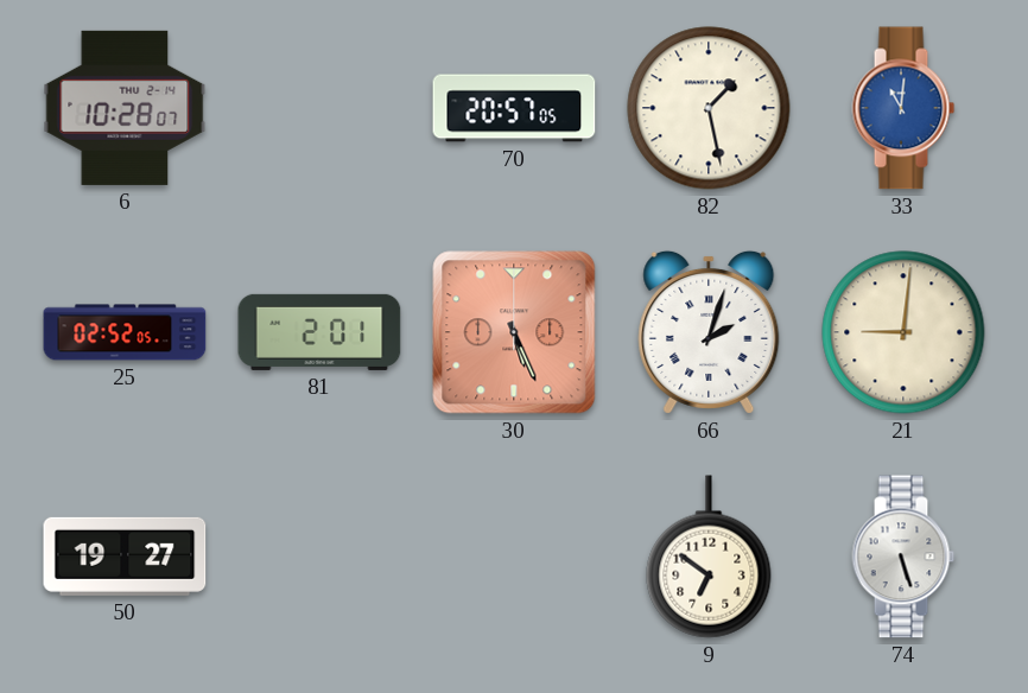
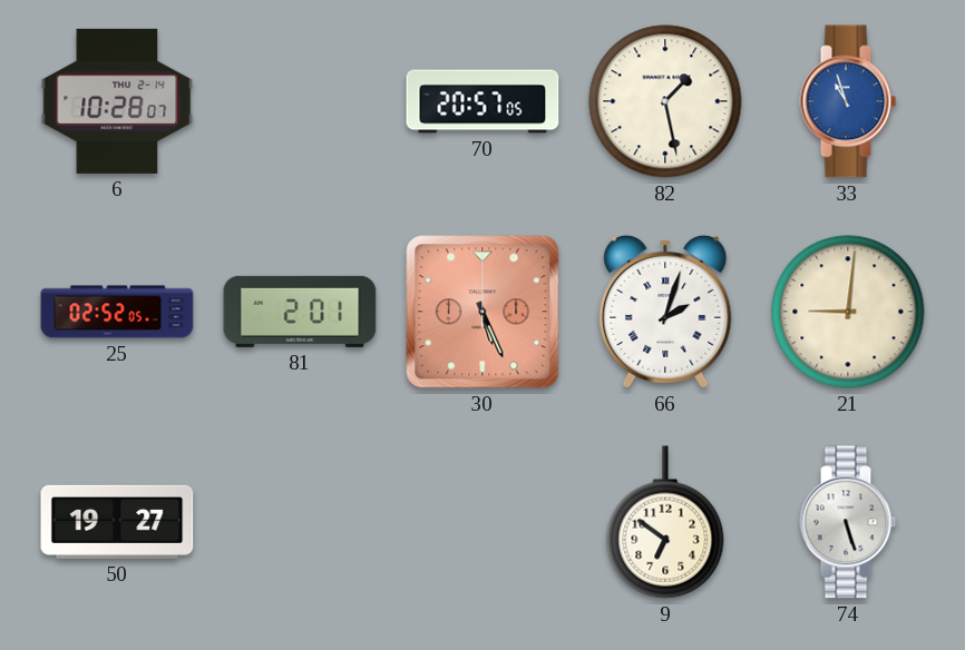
33: 11:01 -> 10:57
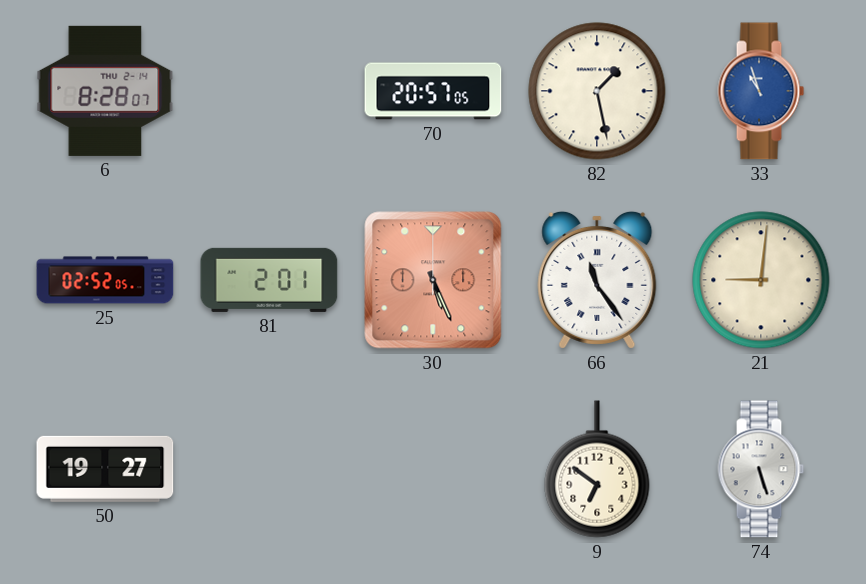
6: 10:28 -> 8:28
66: 2:03 -> 11:24
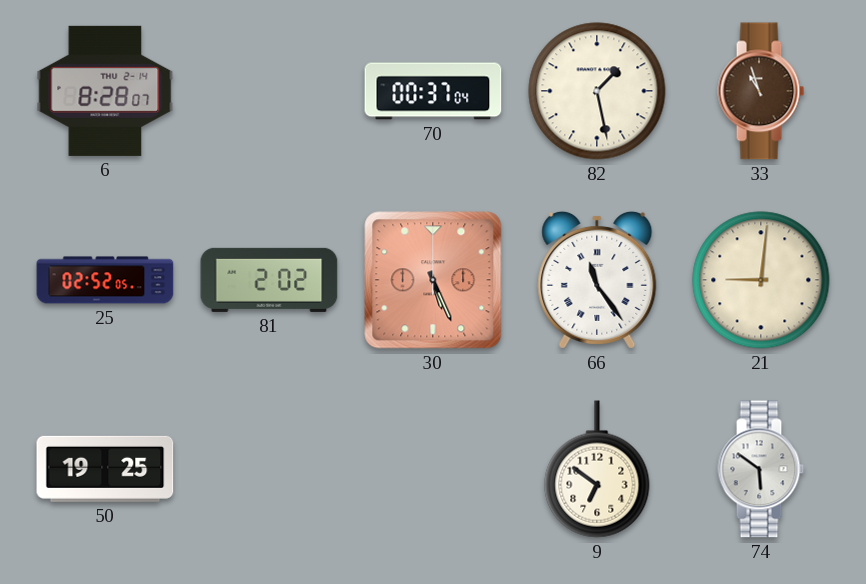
70: 20:57 -> 00:37
33 dial: blue -> brown
81: 2:01 -> 2:02
50: 19:27 -> 19:25
74: 5:27 -> 5:51
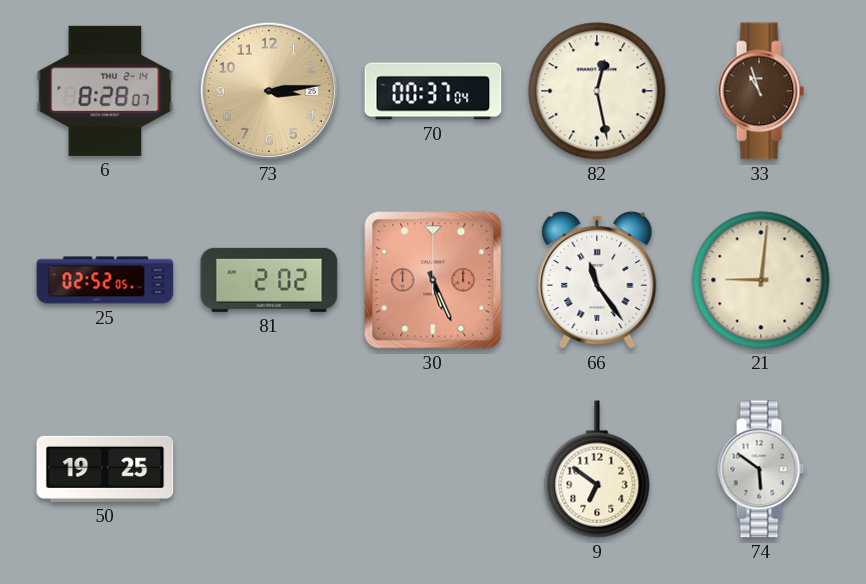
73: none -> 3:14
82: 1:28 -> 12:28
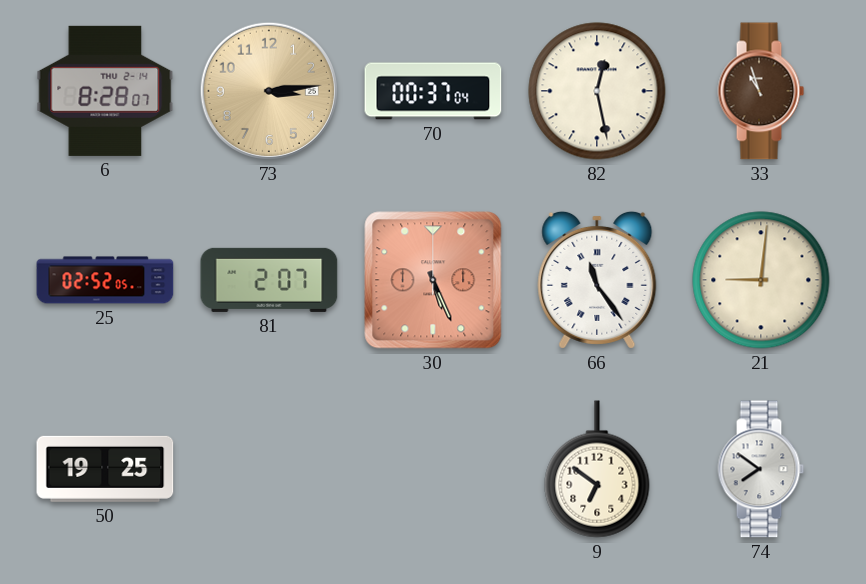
81: 2:02 -> 2:07
74: 5:51 -> 7:51
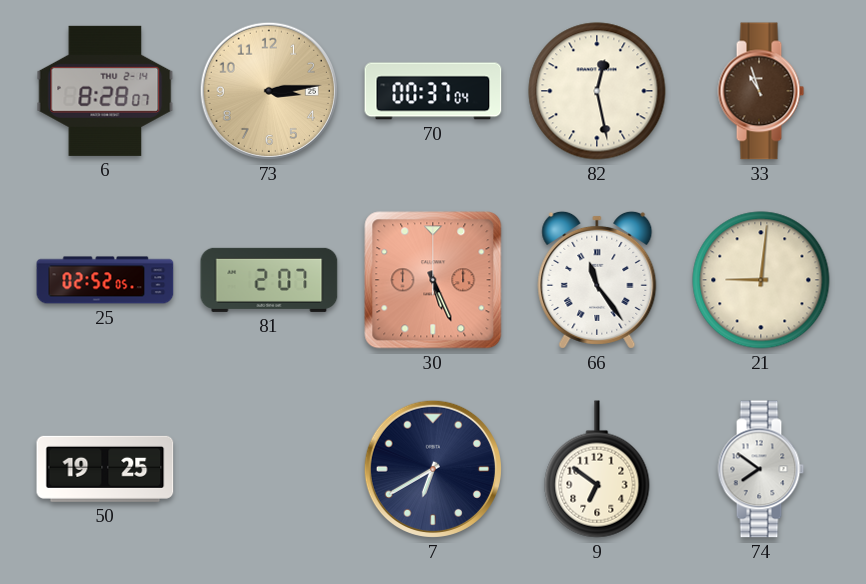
7: none -> 6:40
